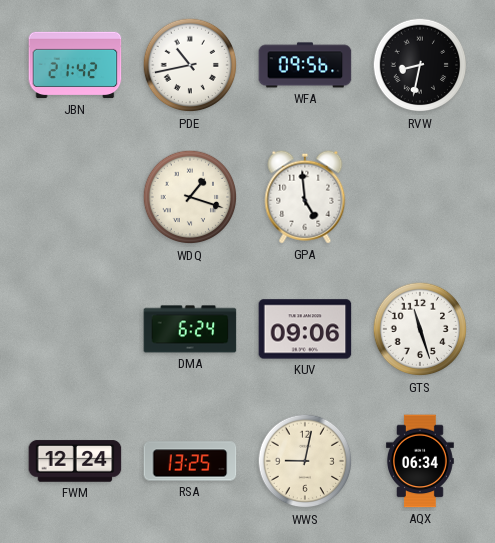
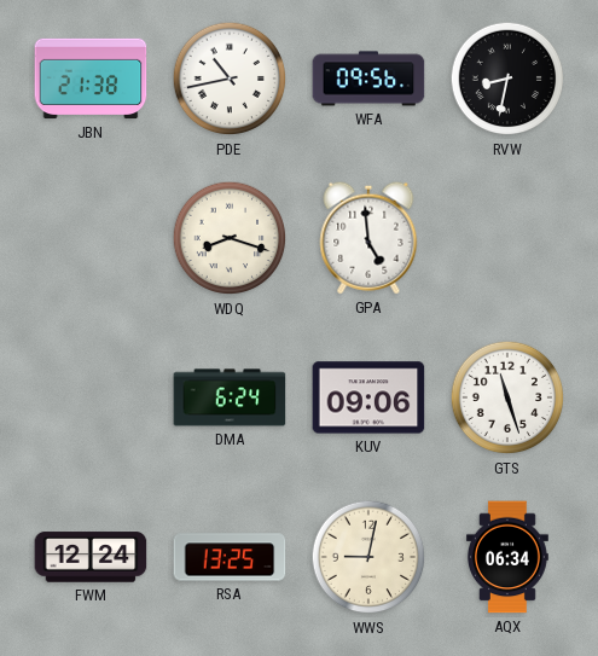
JBN: 21:42 -> 21:38
WDQ: 1:18 -> 8:18
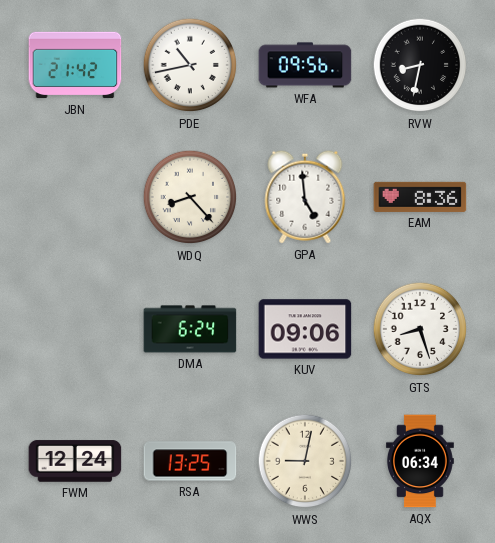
JBN: 21:38 -> 21:42
WDQ: 8:18 -> 8:23
EAM: none -> 8:36
GTS: 11:27 -> 8:27
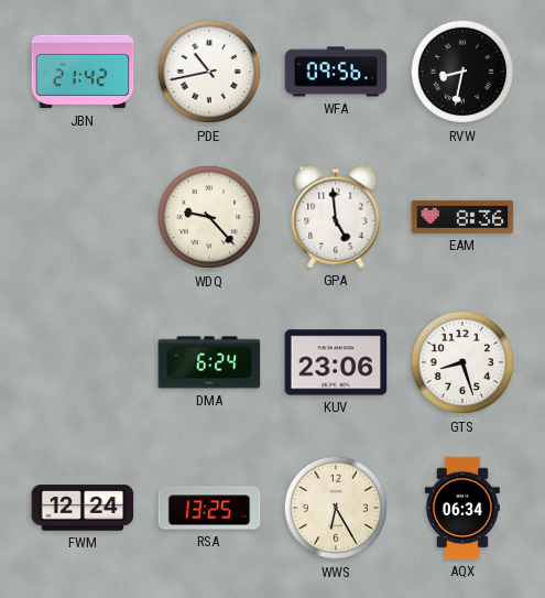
WDQ: 8:23 -> 9:23
KUV: 09:06 -> 23:06
WWS: 9:02 -> 6:25
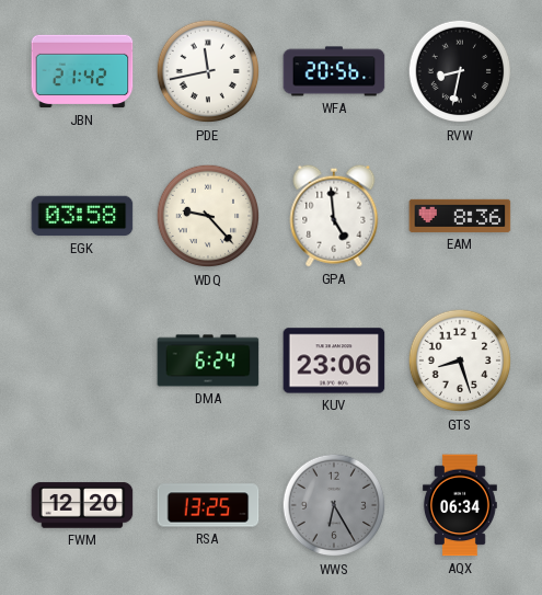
PDE: 10:43 -> 11:43
WFA: 09:56 -> 20:56
EGK: none -> 03:58
FWM: 12:24 -> 12:20
WWS dial: cream -> grey
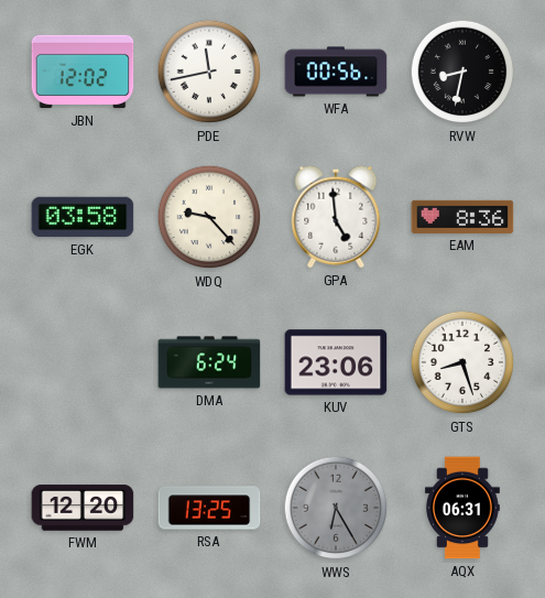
JBN: 21:42 -> 12:02
WFA: 20:56 -> 00:56
AQX: 06:34 -> 06:31
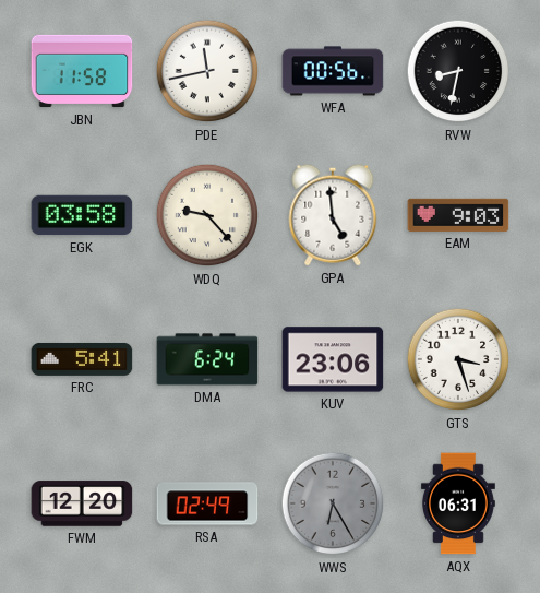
JBN: 12:02 -> 11:58
EAM: 8:36 -> 9:03
FRC: none -> 5:41
GTS: 8:27 -> 3:27
RSA: 13:25 -> 02:49
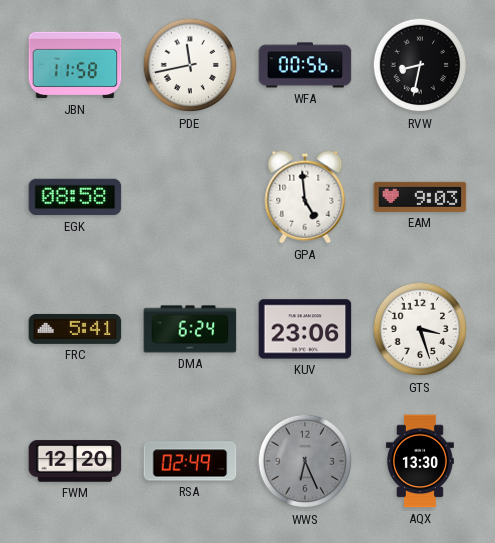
EGK: 03:58 -> 08:58
WDQ: 9:23 -> none
WWS: 6:25 -> 6:26
AQX: 06:31 -> 13:30
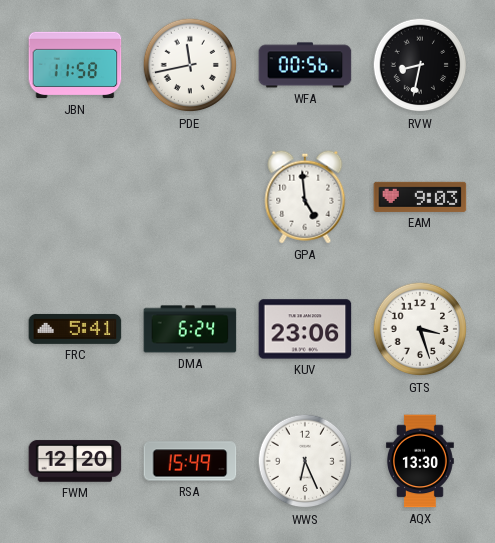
EGK: 08:58 -> none
RSA: 02:49 -> 15:49
WWS dial: grey -> white
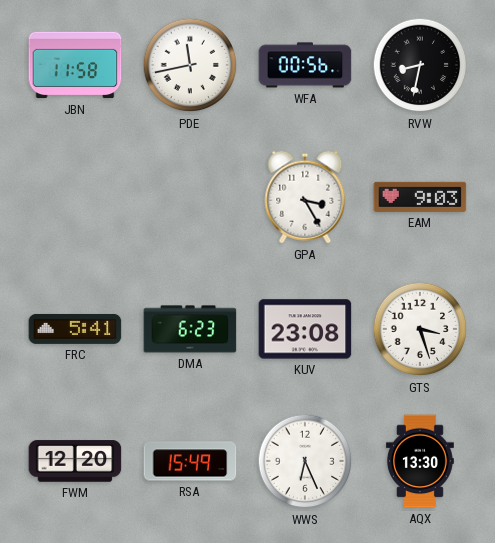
GPA: 4:59 -> 3:25
DMA: 6:24 -> 6:23
KUV: 23:06 -> 23:08
